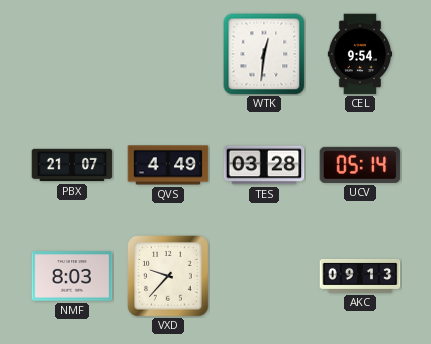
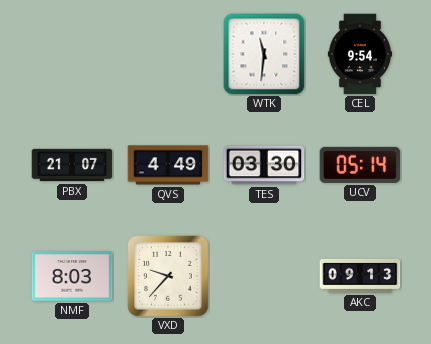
WTK: 12:31 -> 11:31
TES: 03:28 -> 03:30
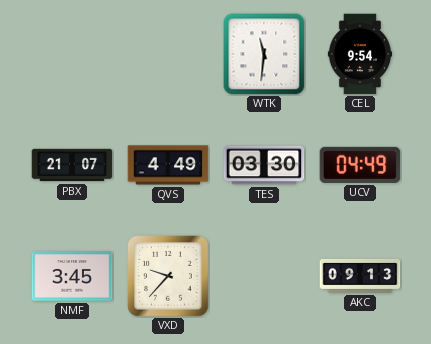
UCV: 05:14 -> 04:49
NMF: 8:03 -> 3:45
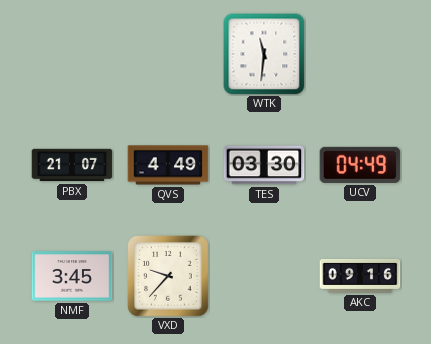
CEL: 9:54 -> none
AKC: 09:13 -> 09:16
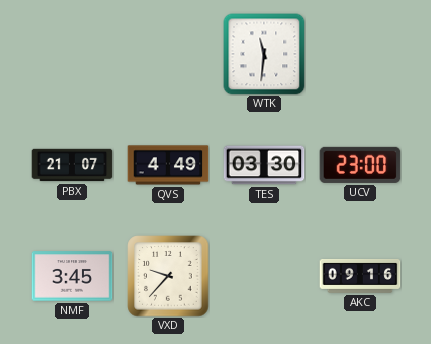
UCV: 04:49 -> 23:00
